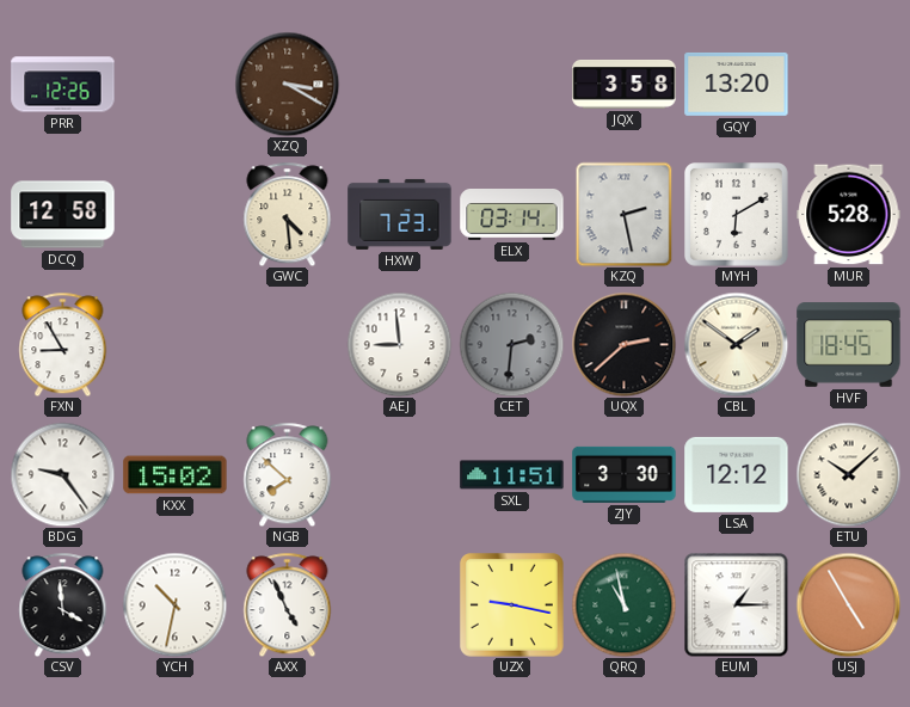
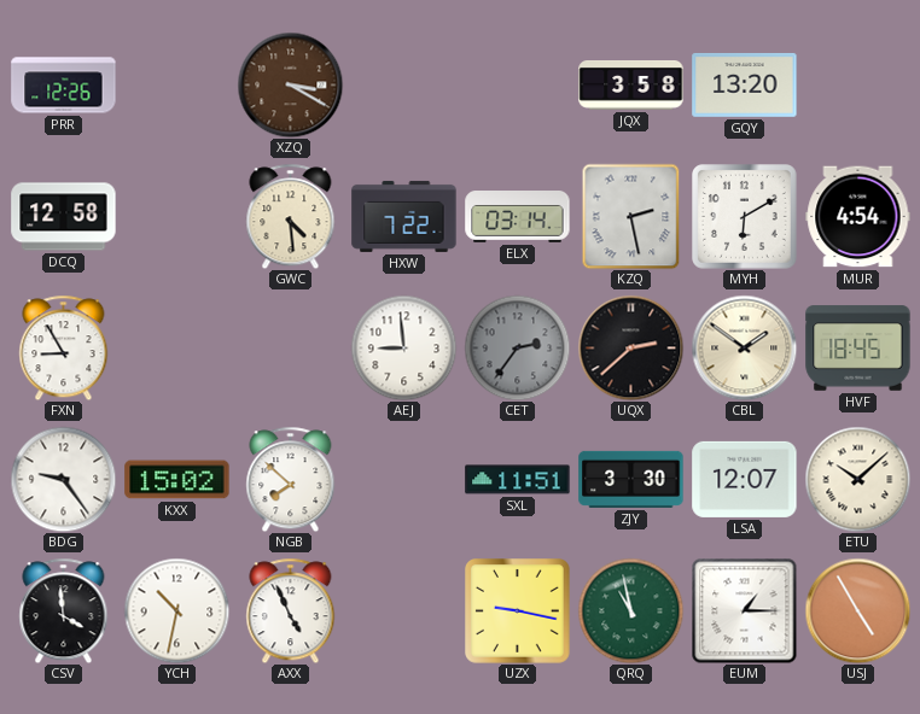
HXW: 7:23 -> 7:22
MUR: 5:28 -> 4:54
CET: 2:31 -> 2:36
LSA: 12:12 -> 12:07
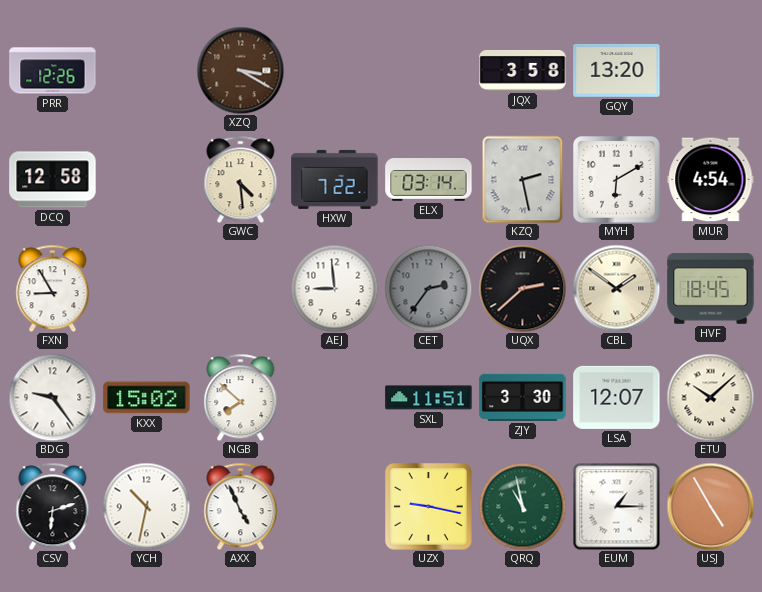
CSV: 3:59 -> 6:12
